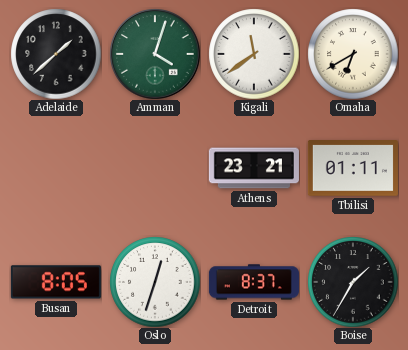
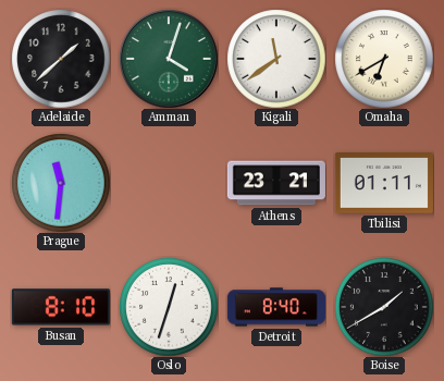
Prague: none -> 11:31
Busan: 8:05 -> 8:10
Detroit: 8:37 -> 8:40
Boise: 1:35 -> 1:40
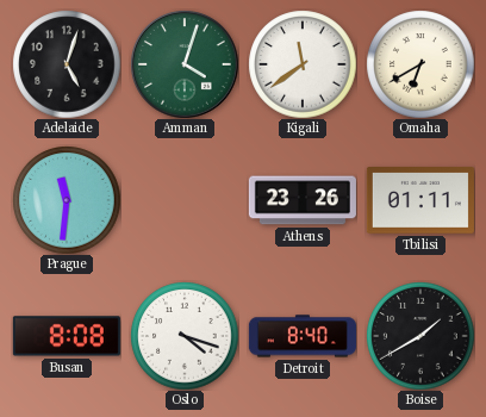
Adelaide: 1:38 -> 5:03
Athens: 23:21 -> 23:26
Busan: 8:10 -> 8:08
Oslo: 12:33 -> 4:18
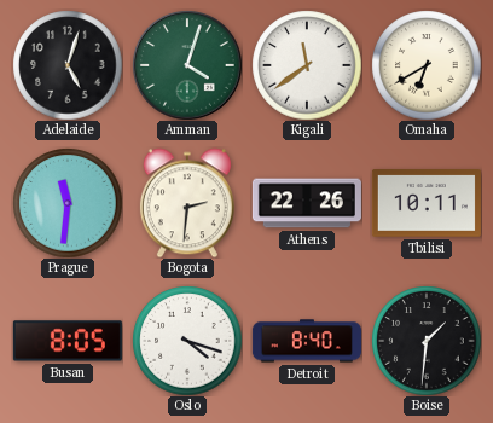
Bogota: none -> 2:31
Athens: 23:26 -> 22:26
Tbilisi: 01:11 -> 10:11
Busan: 8:08 -> 8:05
Boise: 1:40 -> 1:31
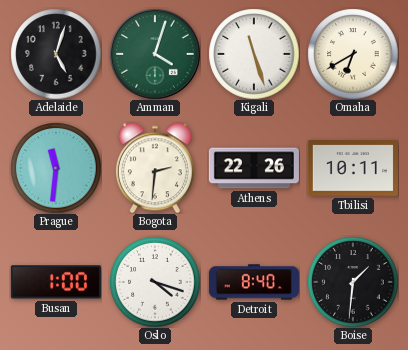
Kigali: 11:39 -> 11:27
Busan: 8:05 -> 1:00
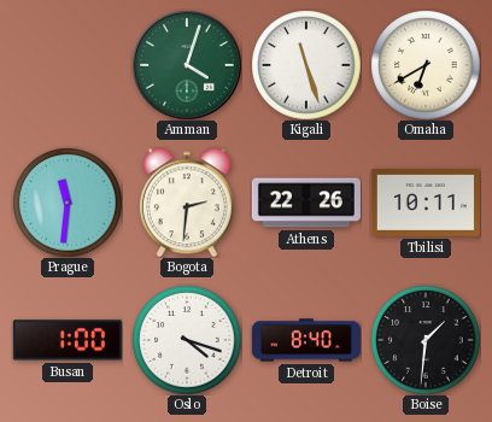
Adelaide: 5:03 -> none
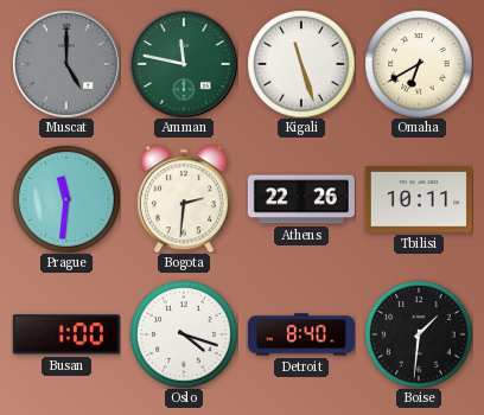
Muscat: none -> 5:00
Amman: 4:03 -> 11:47
